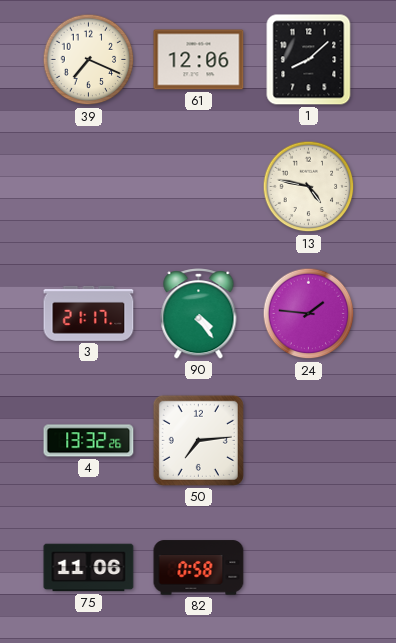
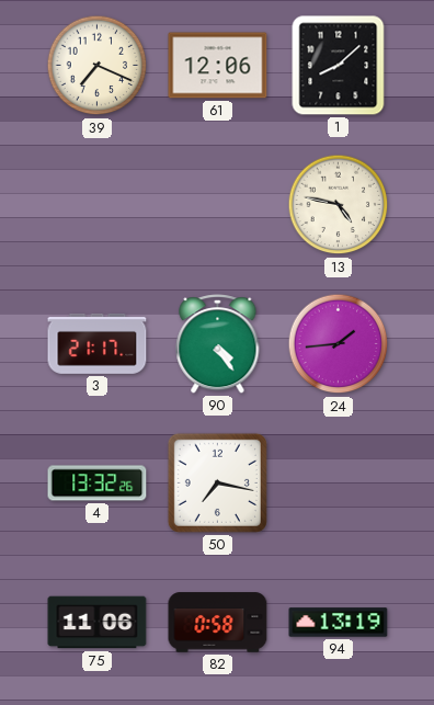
24: 1:46 -> 1:44
50: 7:14 -> 7:17
94: none -> 13:19
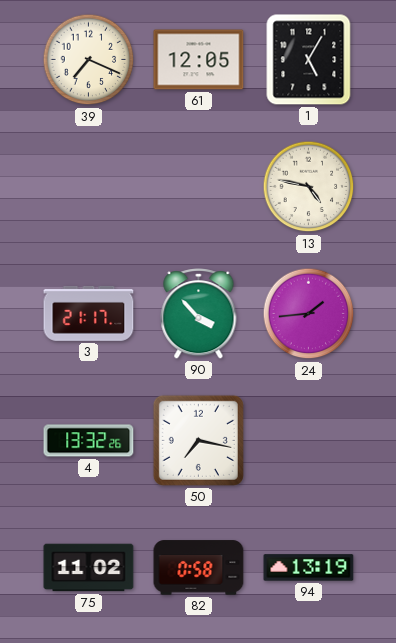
61: 12:06 -> 12:05
1: 8:08 -> 5:05
90: 4:24 -> 3:53
75: 11:06 -> 11:02
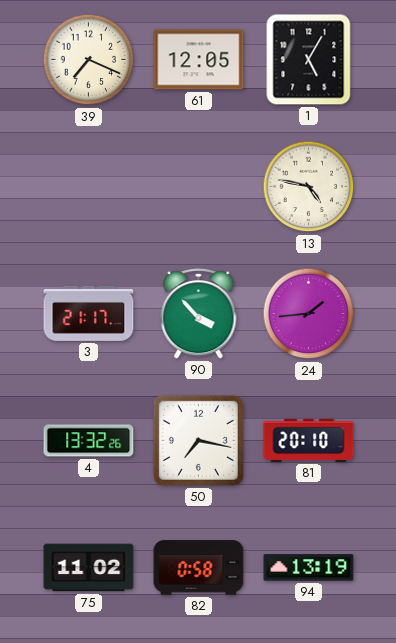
81: none -> 20:10
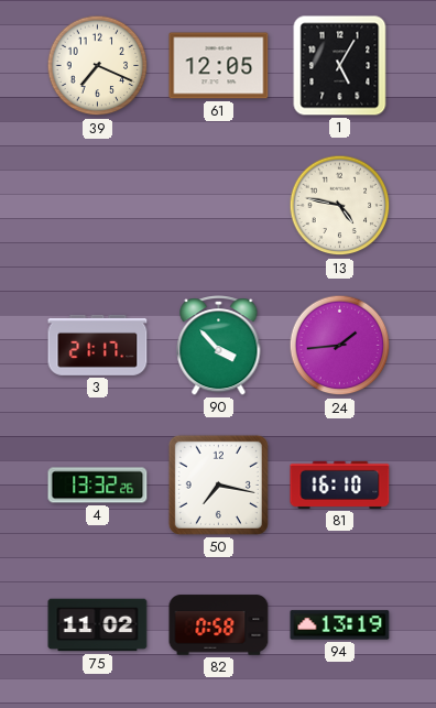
81: 20:10 -> 16:10
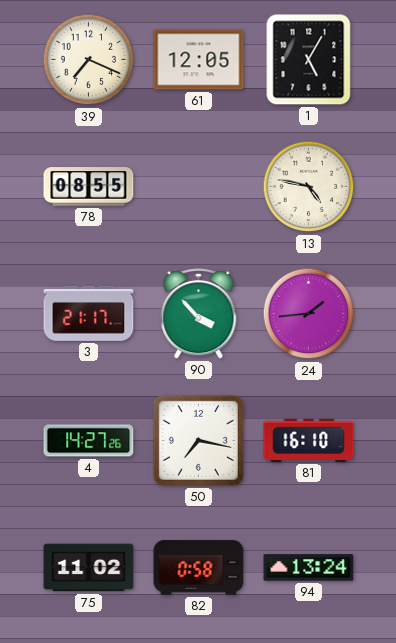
78: none -> 08:55
4: 13:32 -> 14:27
94: 13:19 -> 13:24
